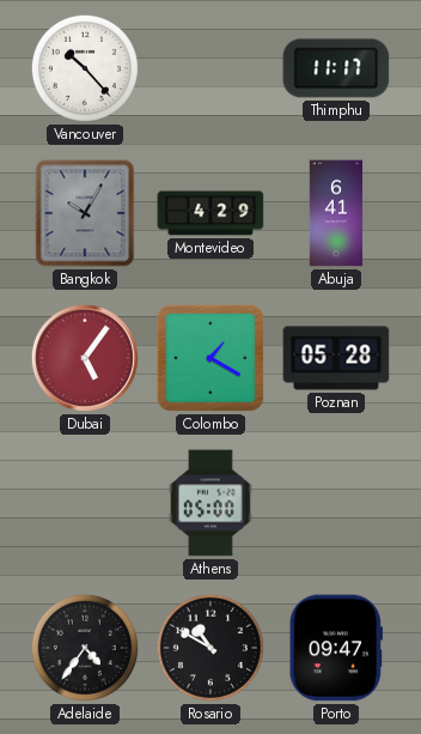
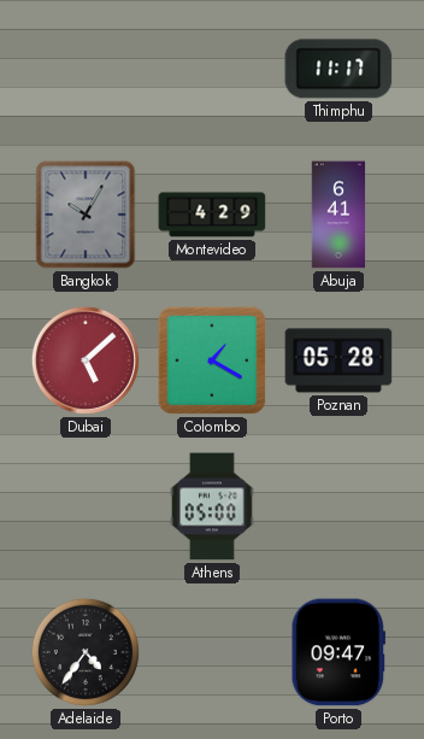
Vancouver: 10:23 -> none
Dubai: 5:06 -> 5:08
Rosario: 10:50 -> none
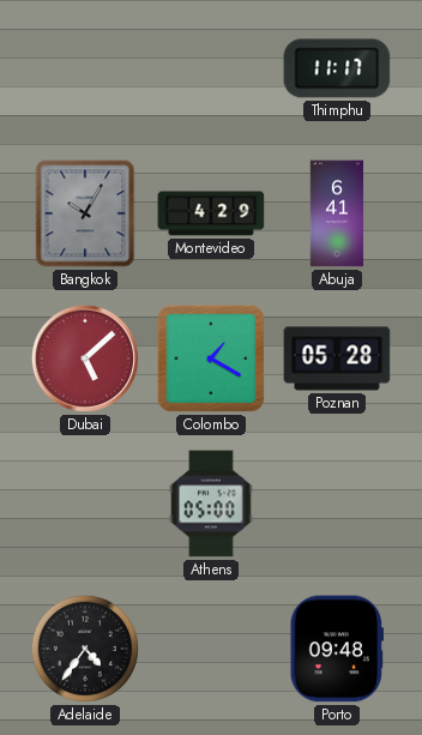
Porto: 09:47 -> 09:48
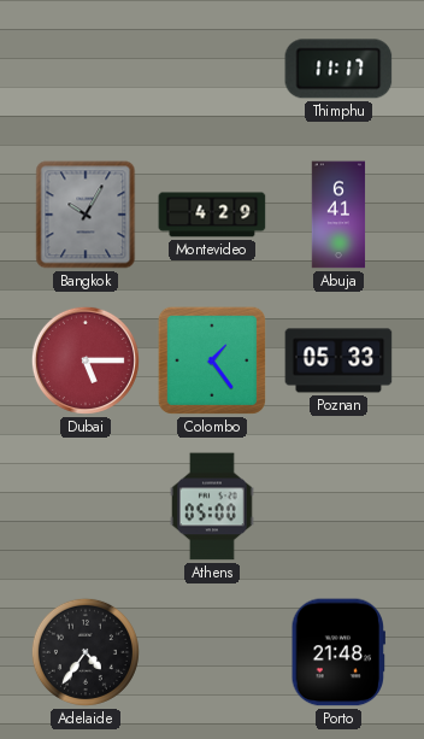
Dubai: 5:08 -> 5:15
Colombo: 1:20 -> 1:24
Poznan: 05:28 -> 05:33
Porto: 09:48 -> 21:48
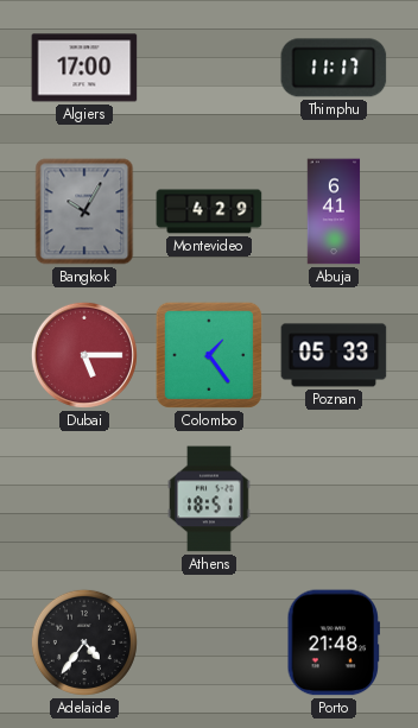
Algiers: none -> 17:00
Athens: 05:00 -> 18:51
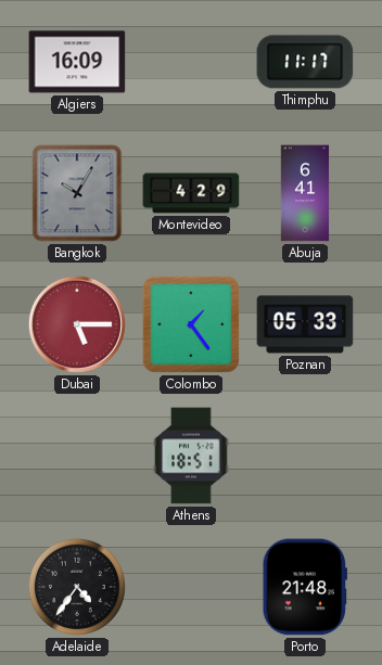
Algiers: 17:00 -> 16:09
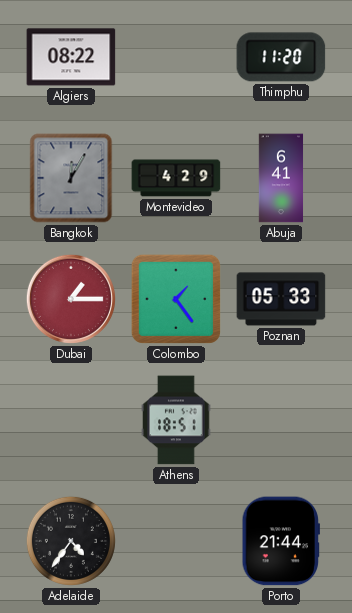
Algiers: 16:09 -> 08:22
Thimphu: 11:17 -> 11:20
Bangkok: 10:05 -> 12:05
Dubai: 5:15 -> 1:15
Porto: 21:48 -> 21:44
